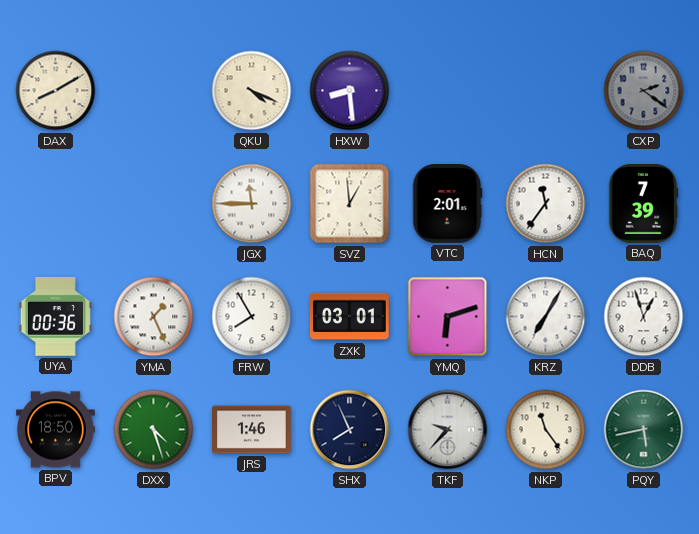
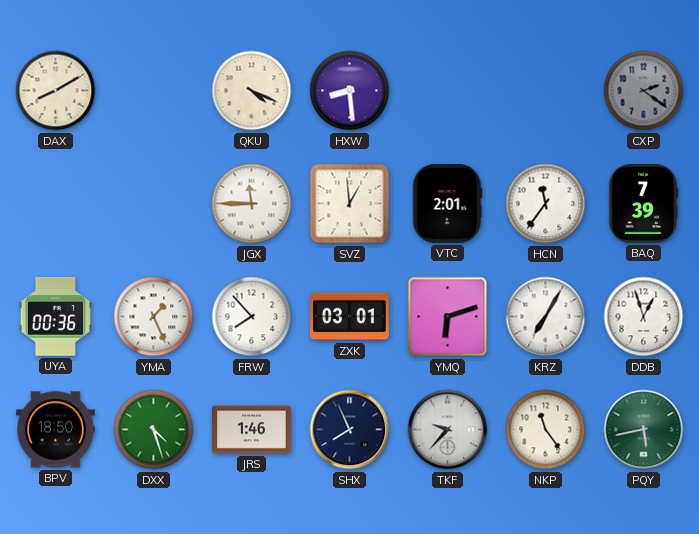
FRW: 7:55 -> 7:53
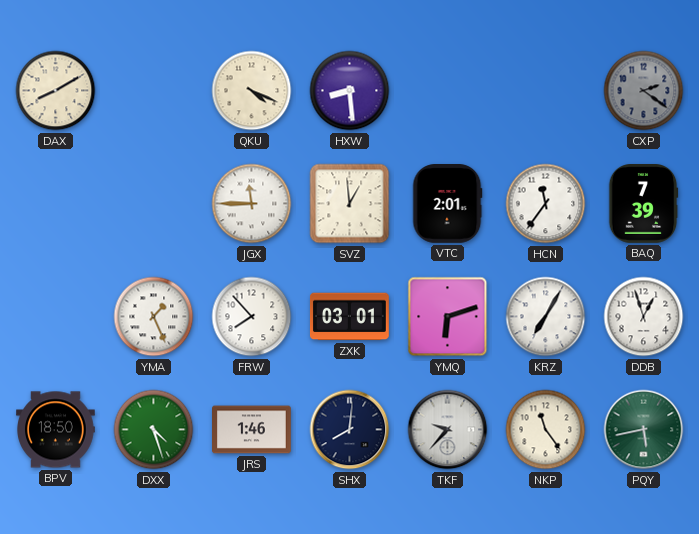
UYA: 00:36 -> none
SHX: 7:56 -> 8:01
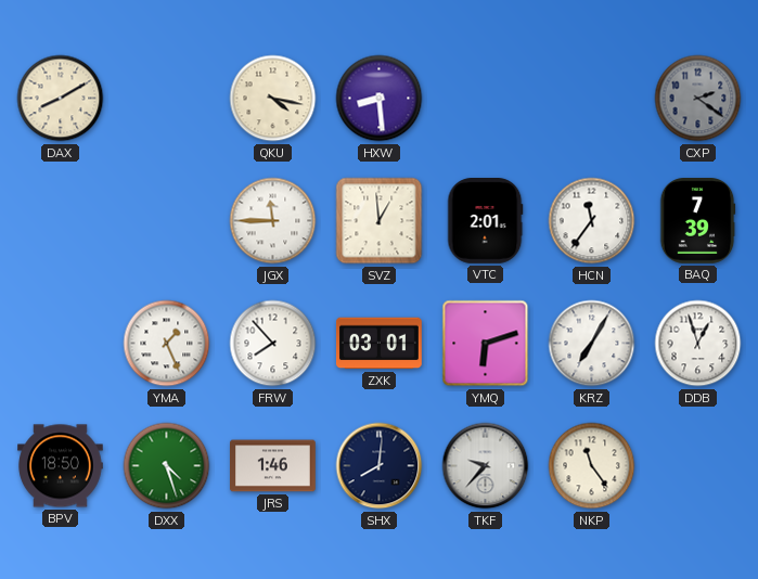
QKU: 4:19 -> 4:17
PQY: 5:43 -> none
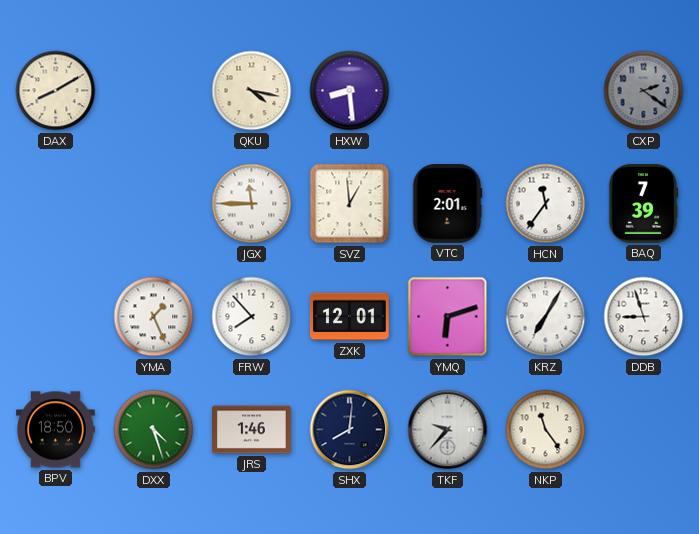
ZXK: 03:01 -> 12:01
DDB: 12:57 -> 8:57
